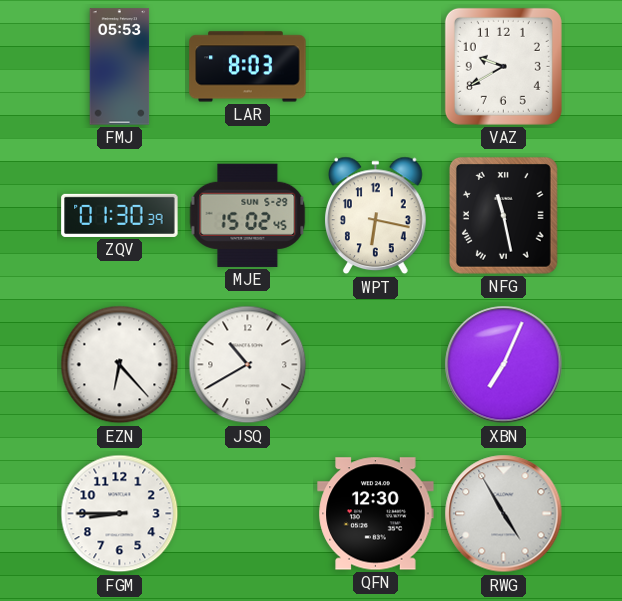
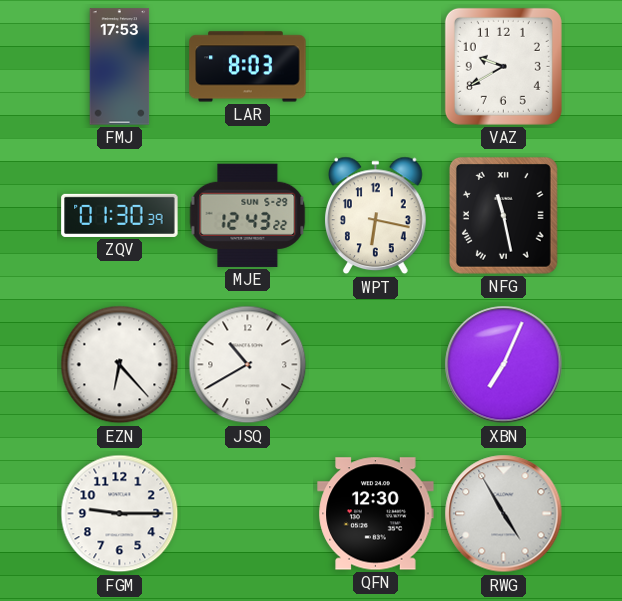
FMJ: 05:53 -> 17:53
MJE: 15:02 -> 12:43
FGM: 8:45 -> 9:15
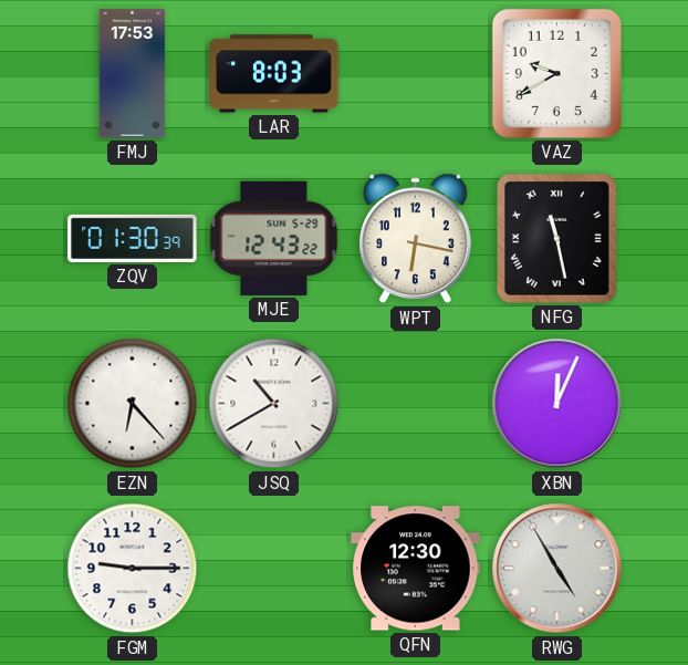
XBN: 7:04 -> 12:04
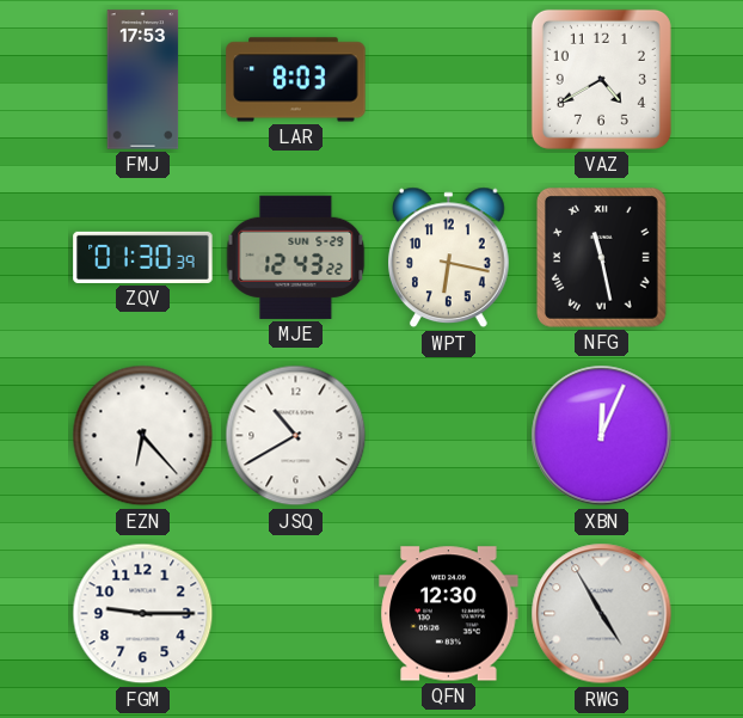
VAZ: 9:40 -> 4:40
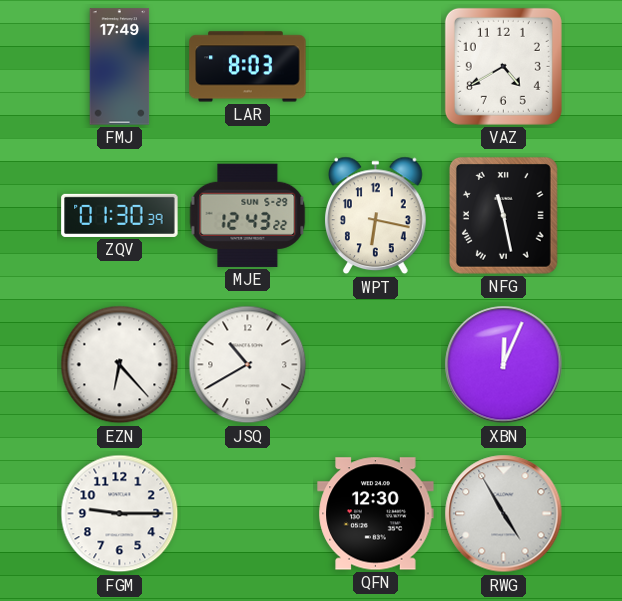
FMJ: 17:53 -> 17:49
